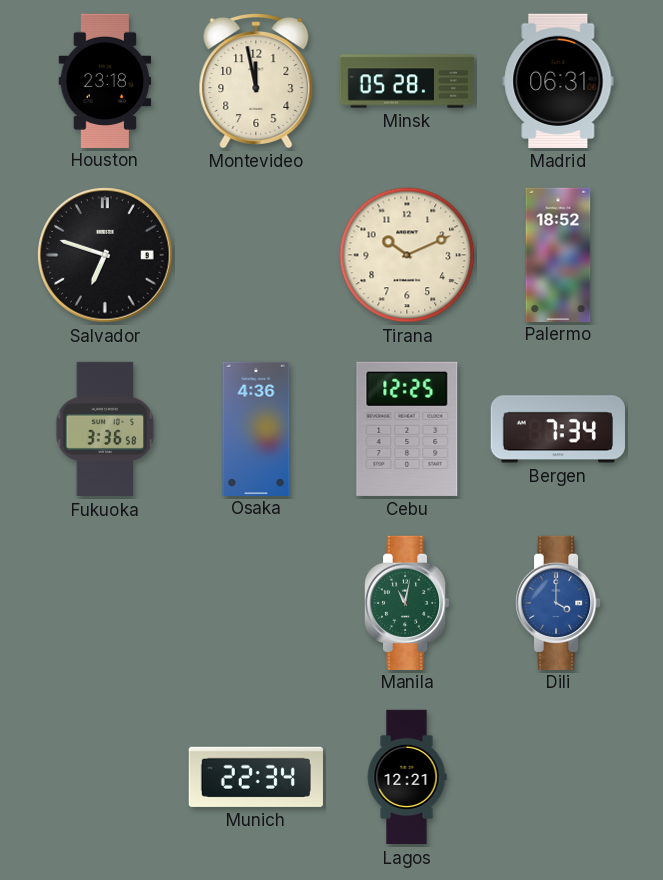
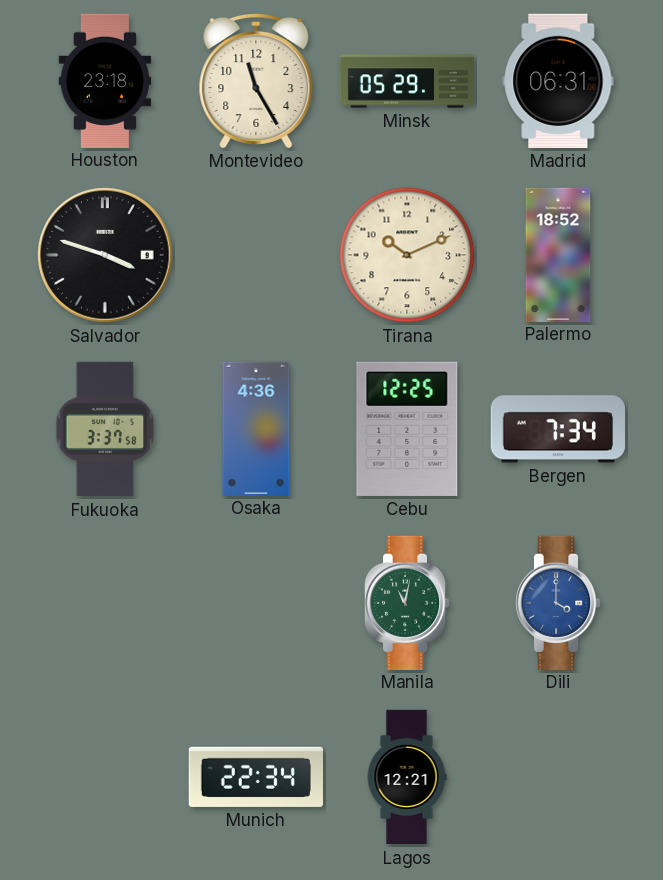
Montevideo: 11:58 -> 11:25
Minsk: 05:28 -> 05:29
Salvador: 6:48 -> 3:48
Fukuoka: 3:36 -> 3:37
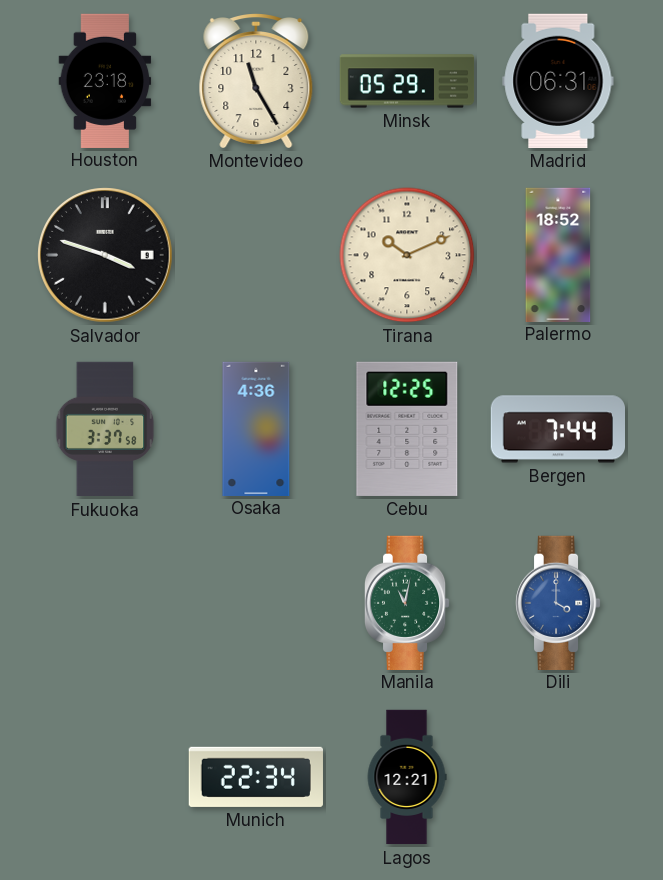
Bergen: 7:34 -> 7:44
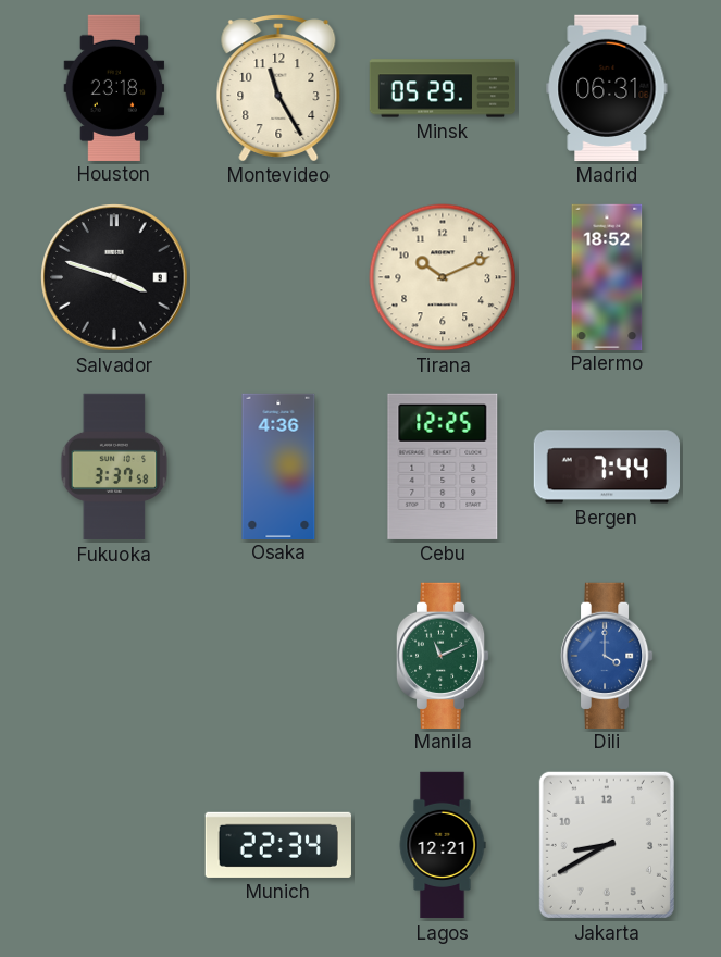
Manila: 11:02 -> 11:11
Jakarta: none -> 8:40
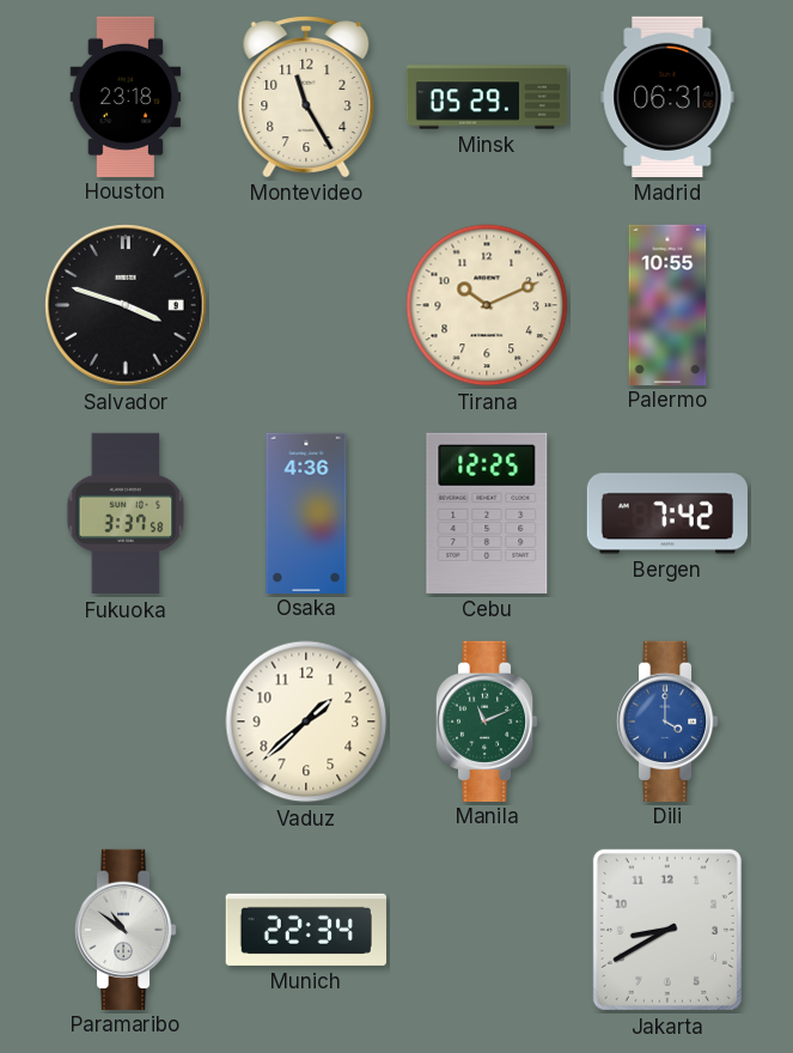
Palermo: 18:52 -> 10:55
Bergen: 7:44 -> 7:42
Vaduz: none -> 1:38
Paramaribo: none -> 10:51
Lagos: 12:21 -> none
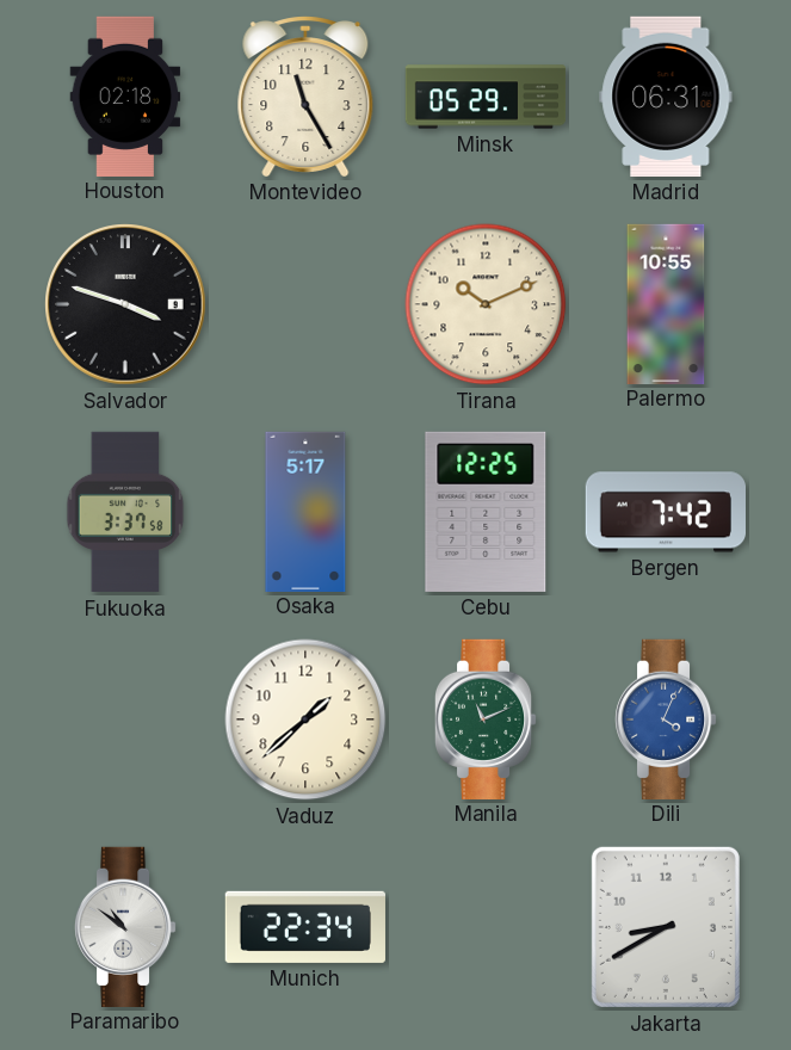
Houston: 23:18 -> 02:18
Osaka: 4:36 -> 5:17
Dili: 4:00 -> 4:04
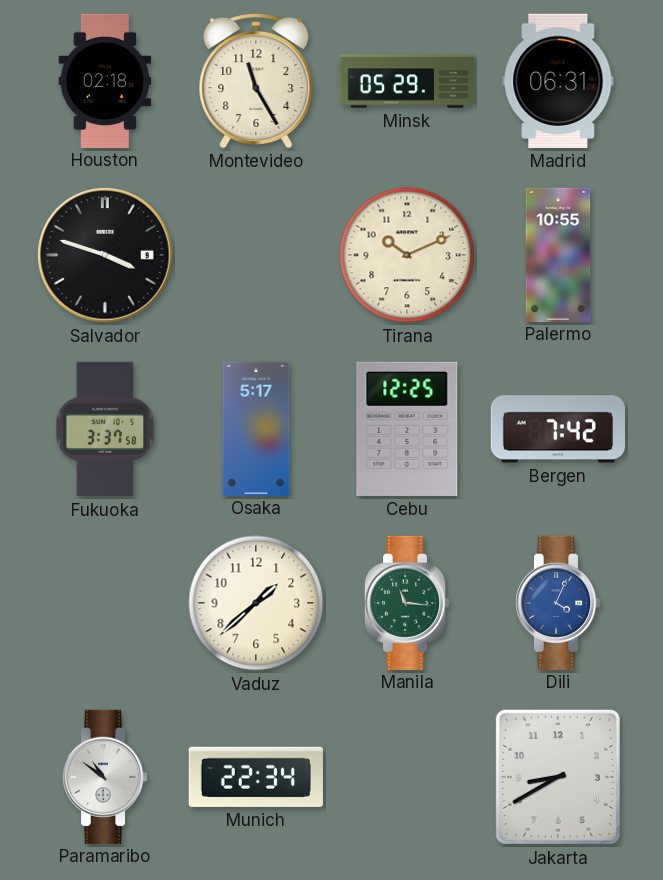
Manila: 11:11 -> 11:16
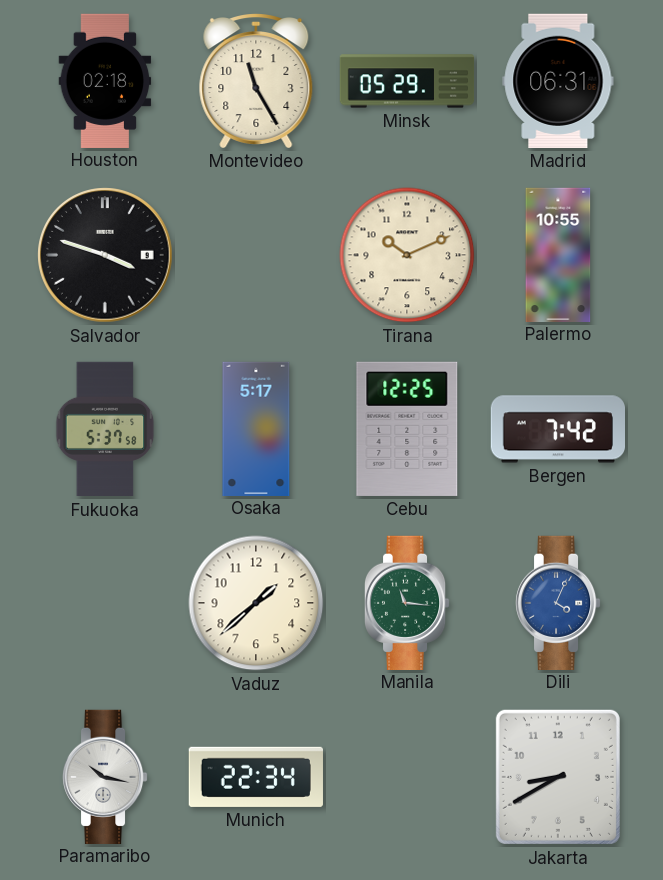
Fukuoka: 3:37 -> 5:37
Paramaribo: 10:51 -> 10:17
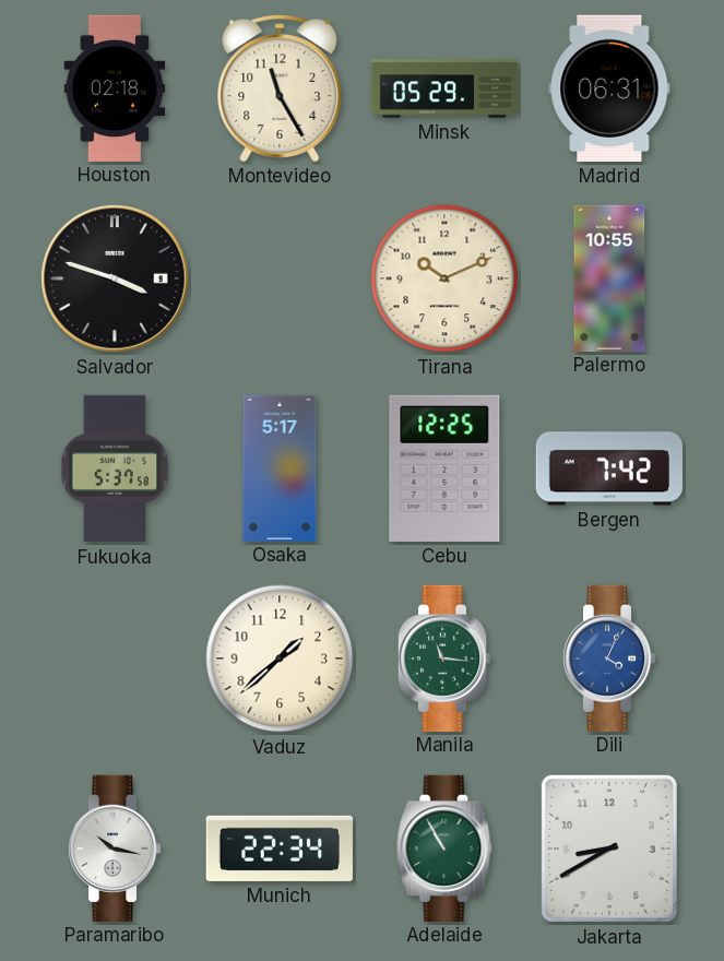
Adelaide: none -> 10:55
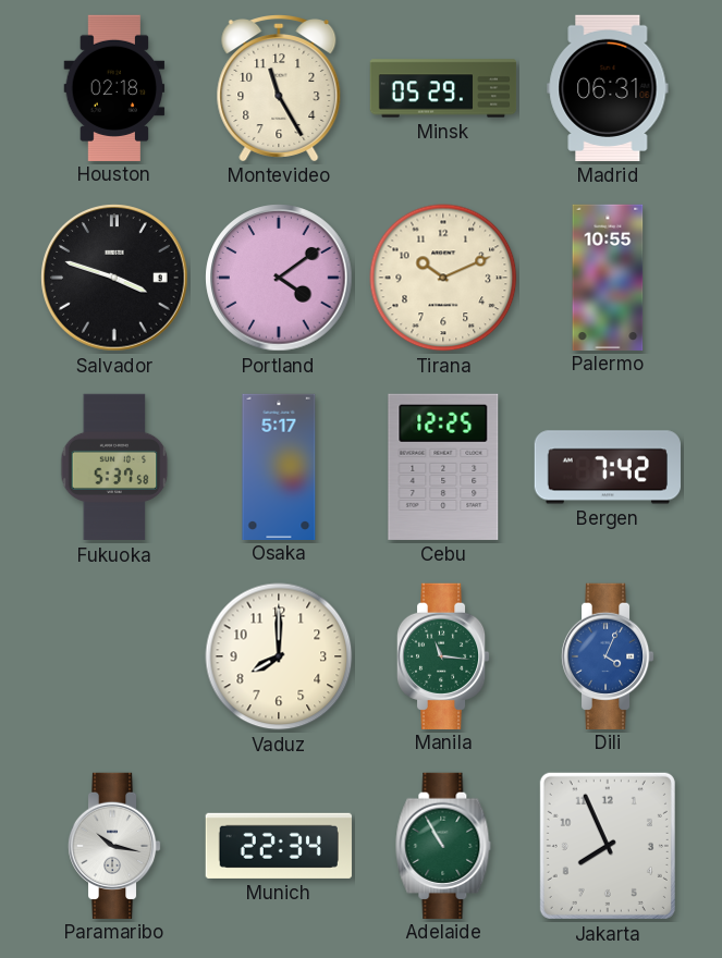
Portland: none -> 4:09
Vaduz: 1:38 -> 8:00
Jakarta: 8:40 -> 7:56
